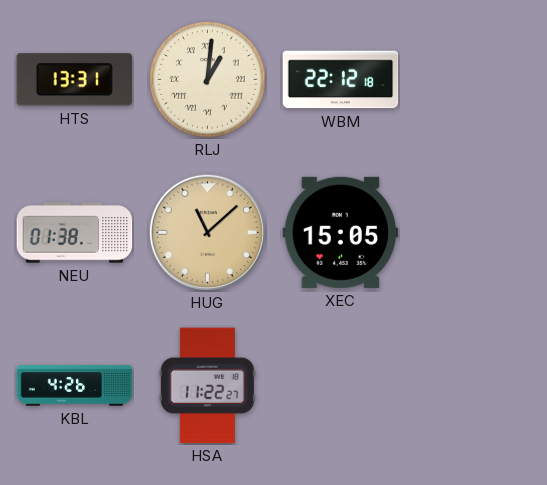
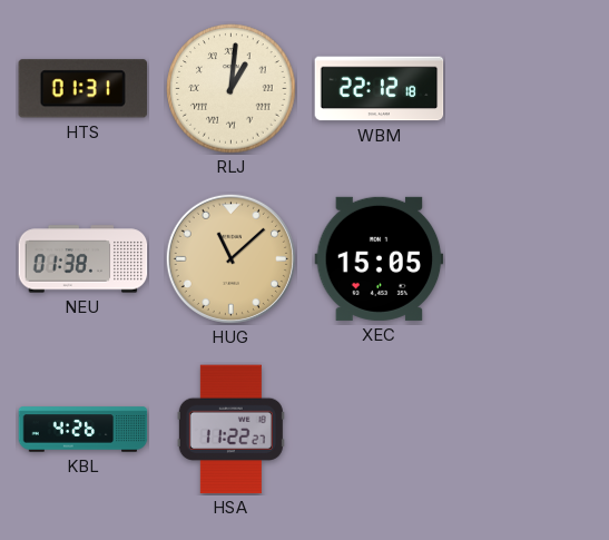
HTS: 13:31 -> 01:31
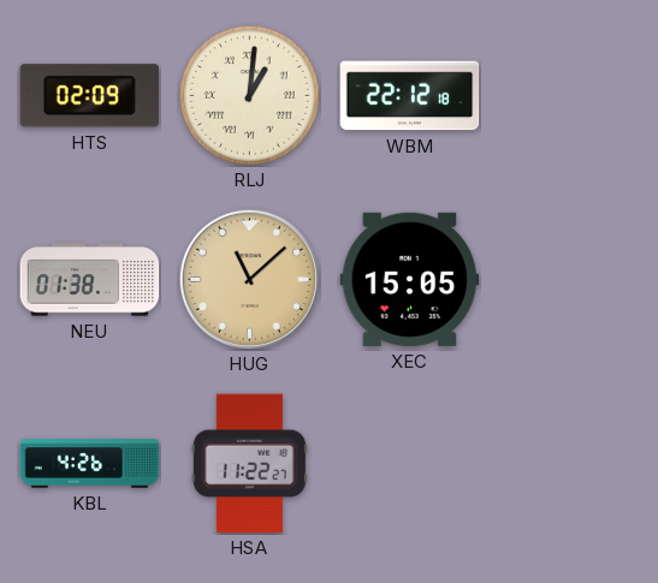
HTS: 01:31 -> 02:09
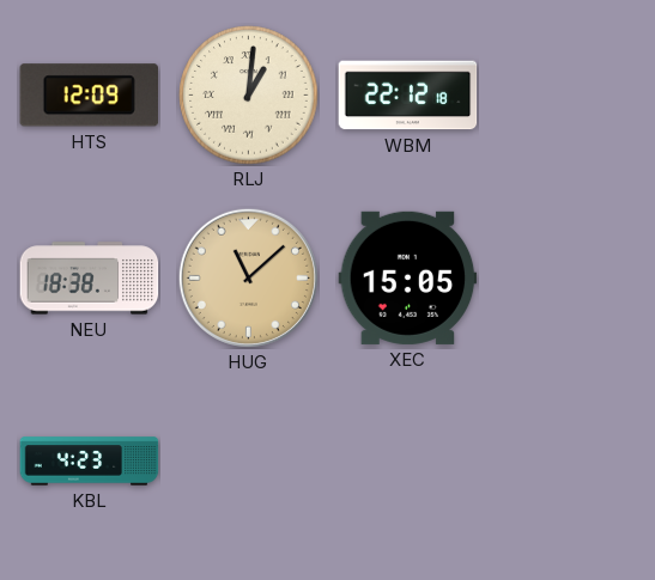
HTS: 02:09 -> 12:09
NEU: 01:38 -> 18:38
KBL: 4:26 -> 4:23
HSA: 11:22 -> none
